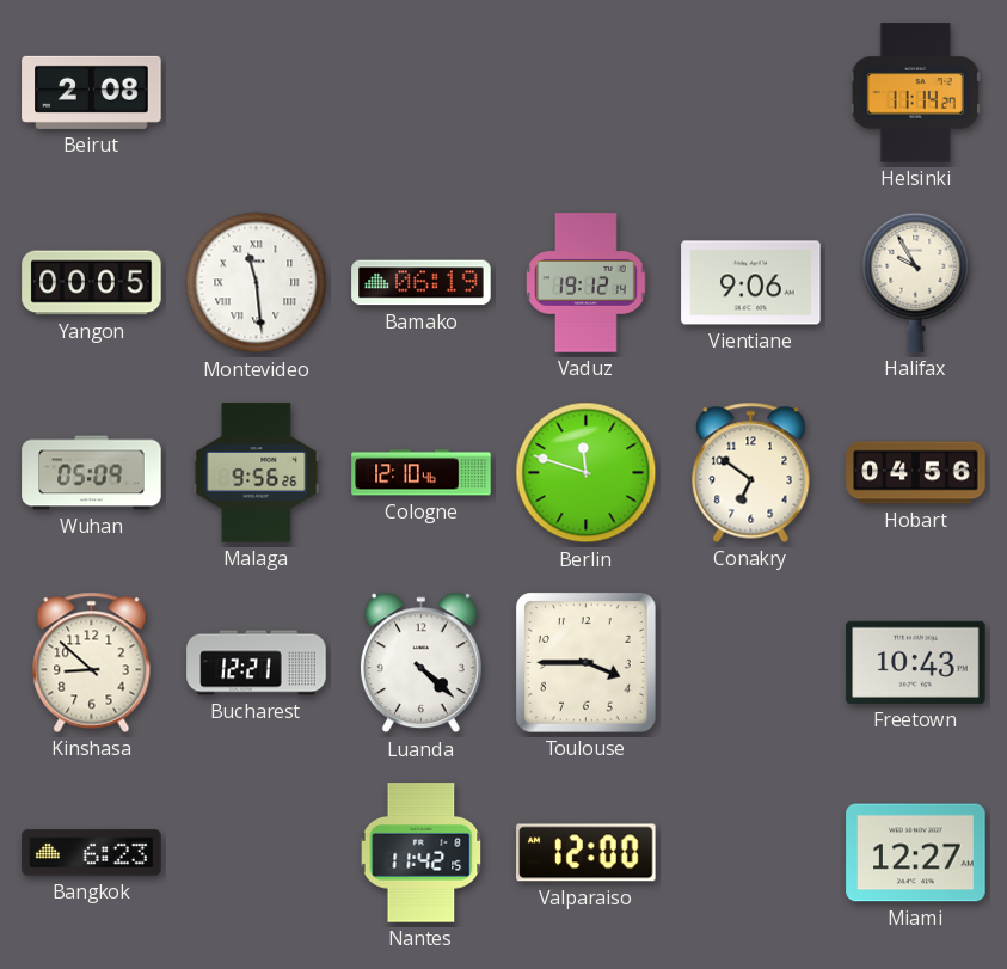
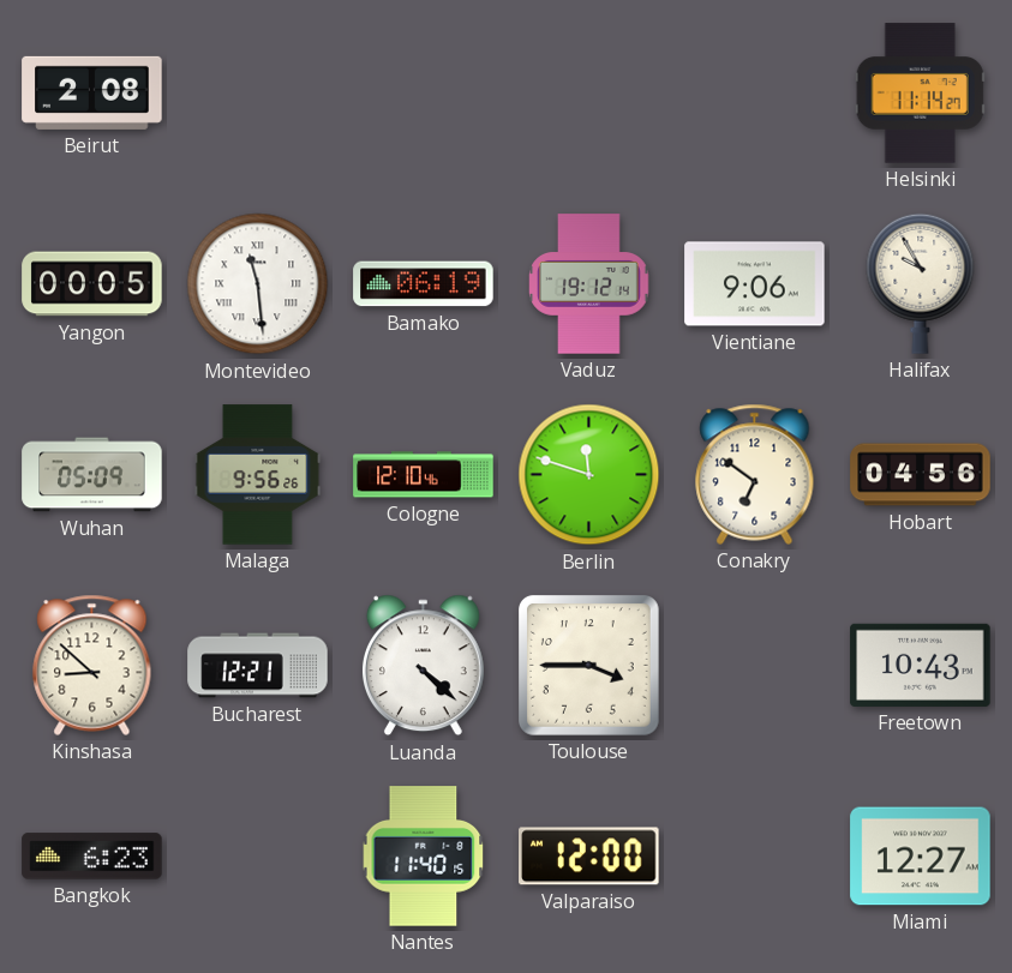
Nantes: 11:42 -> 11:40
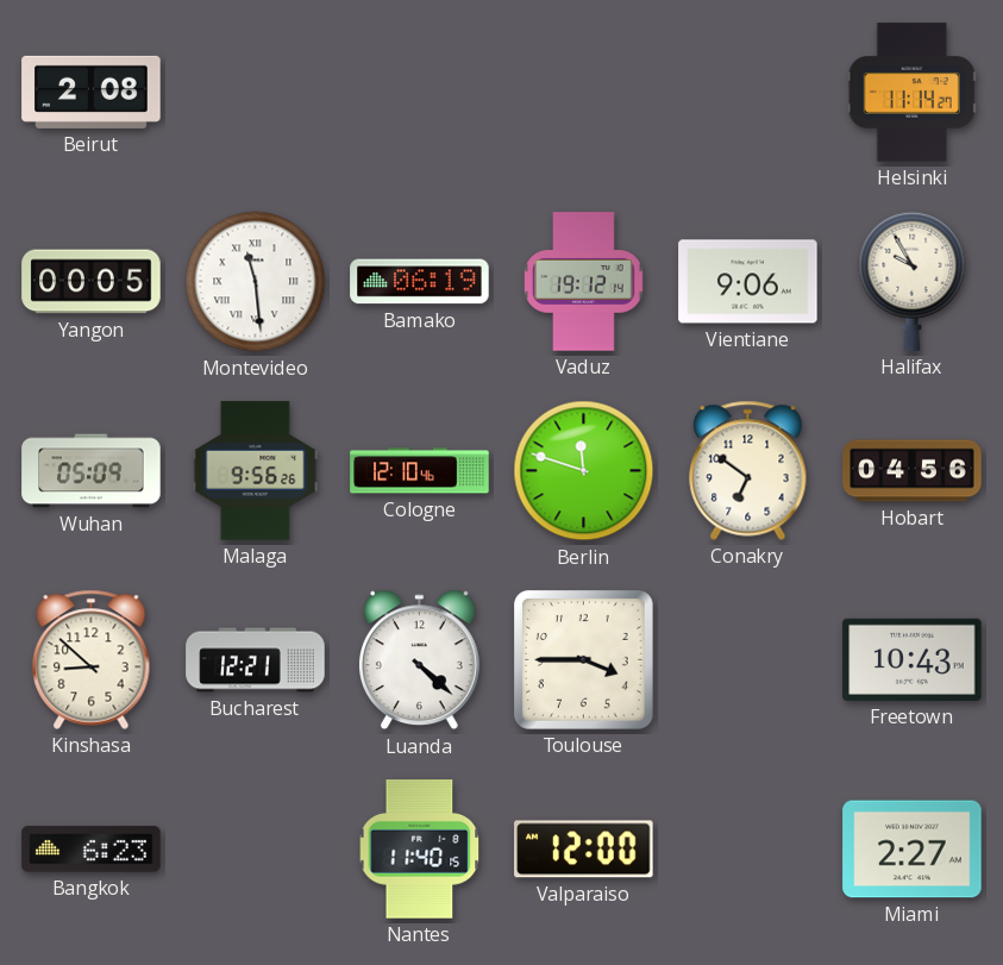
Miami: 12:27 -> 2:27
